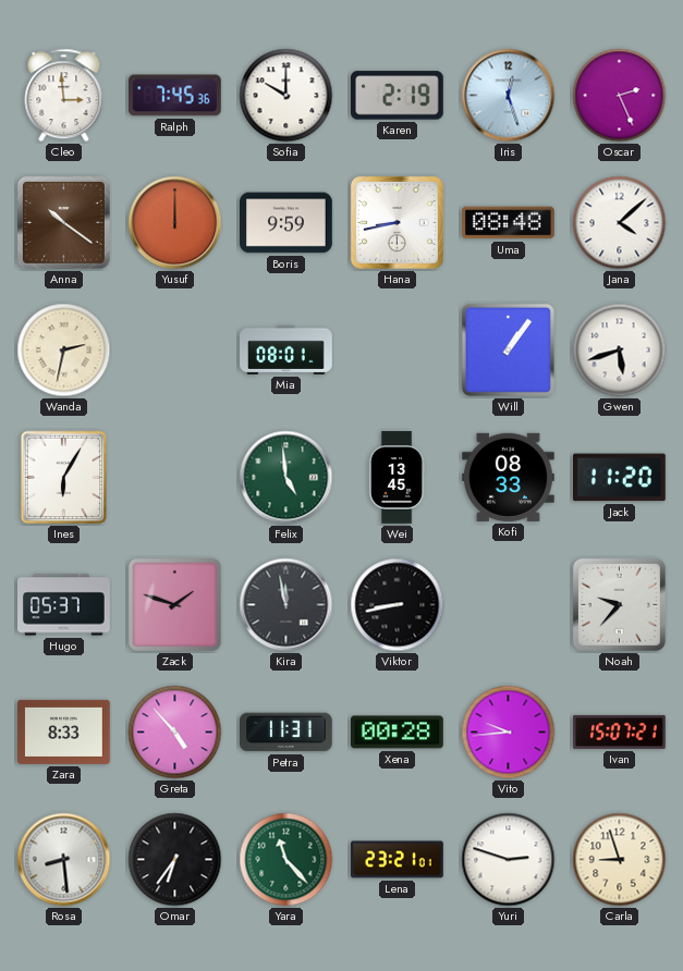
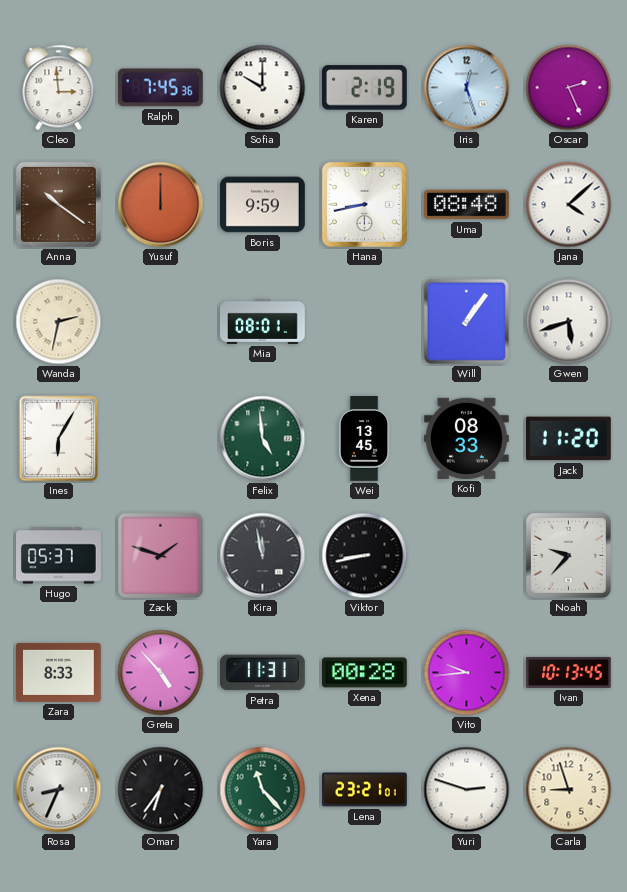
Ivan: 15:07 -> 10:13
Rosa: 8:29 -> 8:34
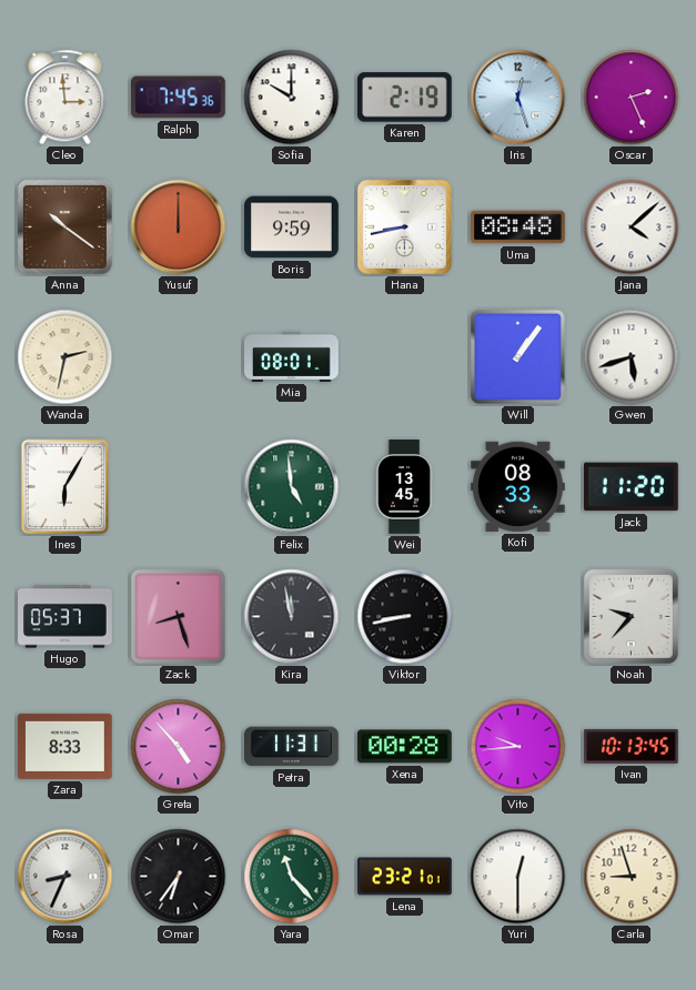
Zack: 1:48 -> 8:27
Yuri: 2:48 -> 12:30
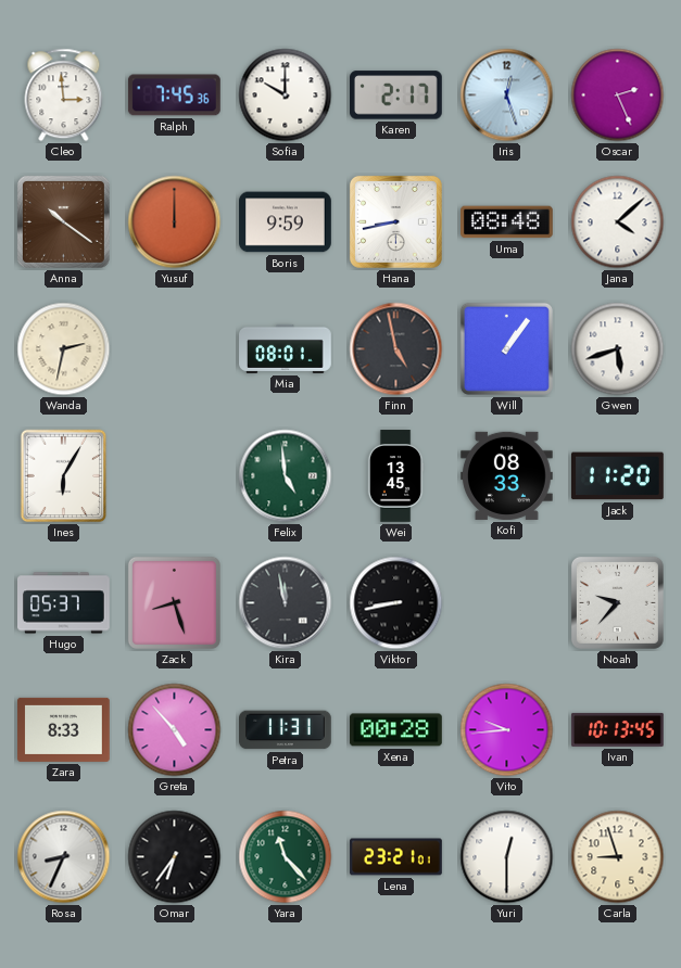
Karen: 2:19 -> 2:17
Finn: none -> 4:58
